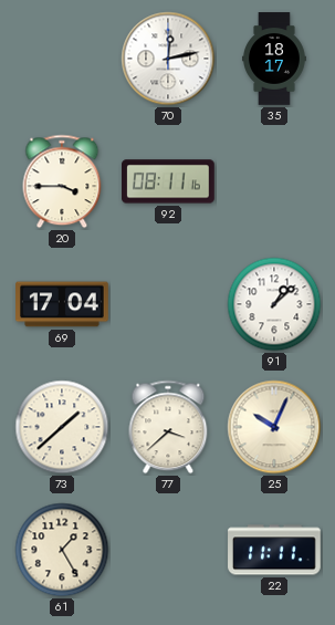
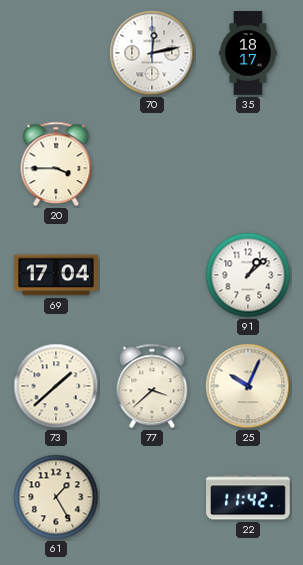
92: 08:11 -> none
22: 11:11 -> 11:42
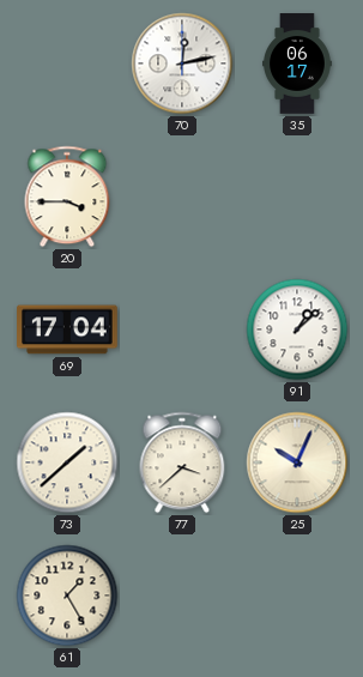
35: 18:17 -> 06:17
22: 11:42 -> none
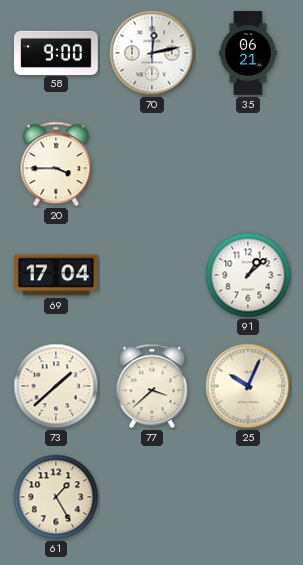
58: none -> 9:00
35: 06:17 -> 06:21
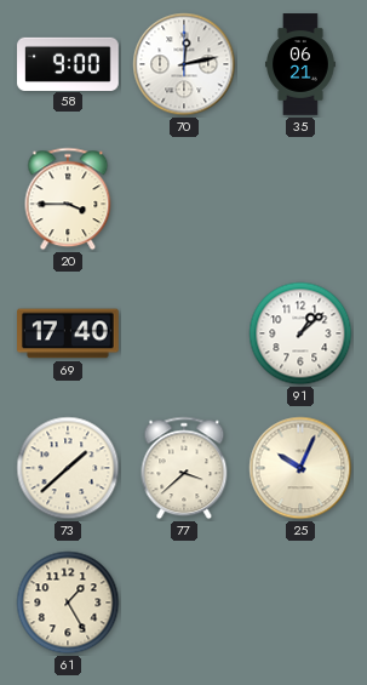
69: 17:04 -> 17:40
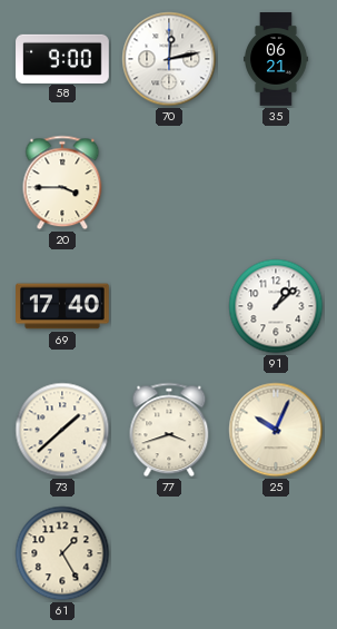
77: 3:38 -> 3:42
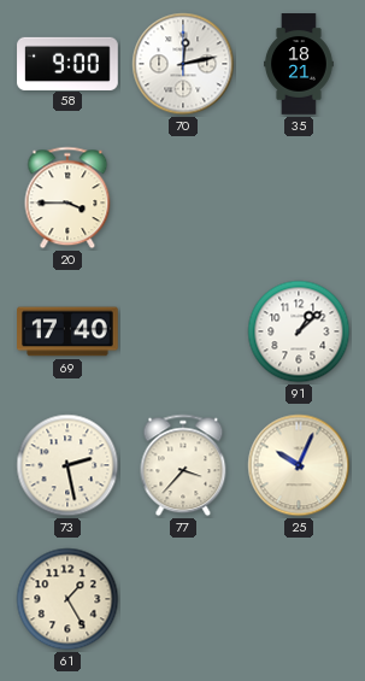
35: 06:21 -> 18:21
73: 1:38 -> 2:28
77: 3:42 -> 3:37
